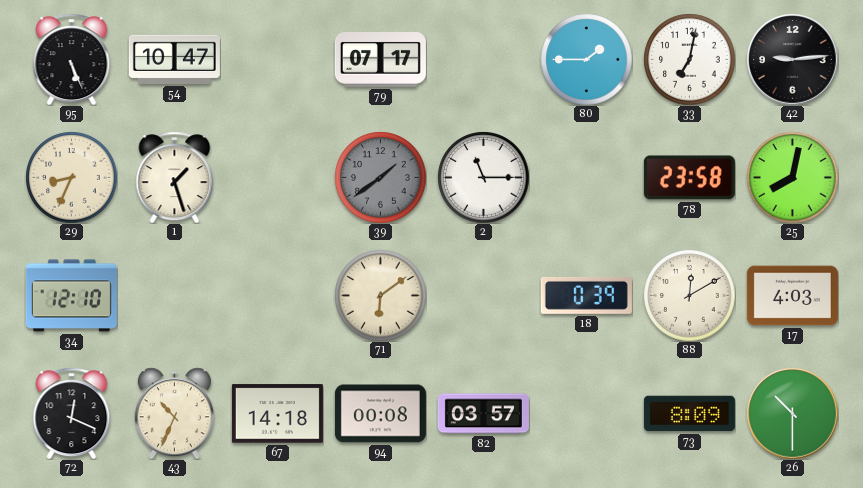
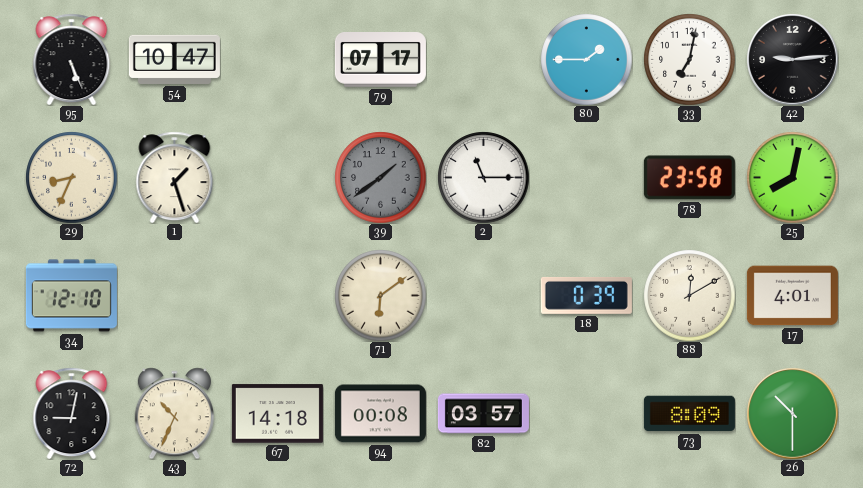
17: 4:03 -> 4:01
72: 12:19 -> 9:02
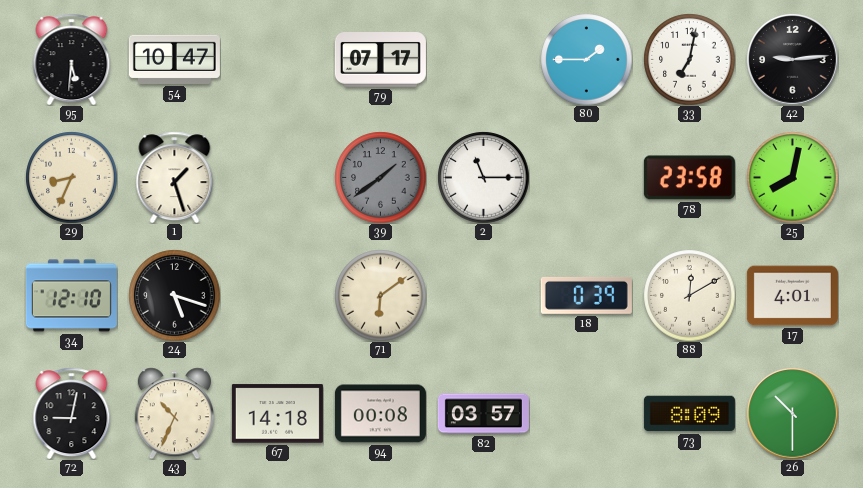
95: 5:26 -> 5:31
24: none -> 5:18
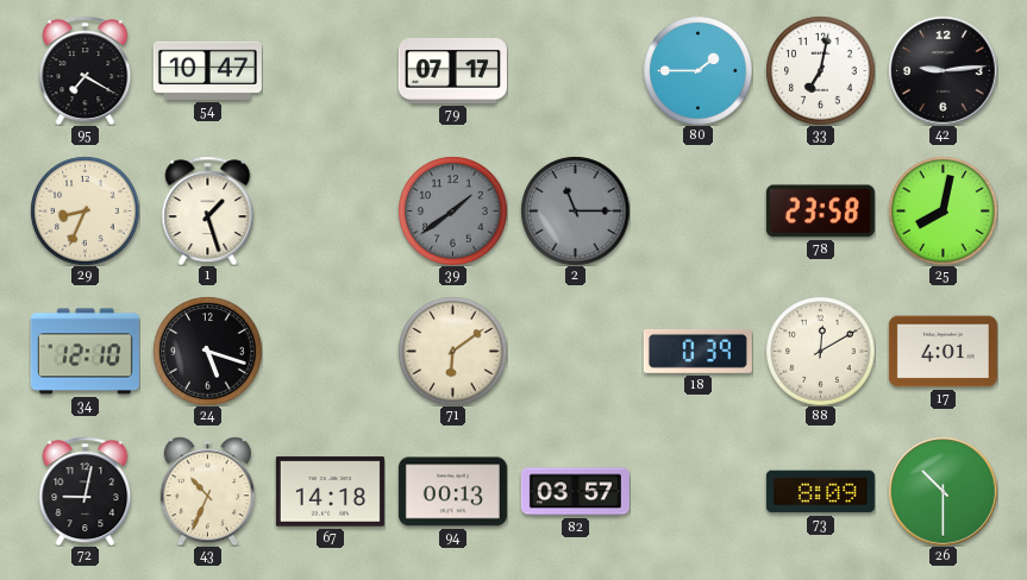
95: 5:31 -> 7:20
2 dial: white -> grey
94: 00:08 -> 00:13
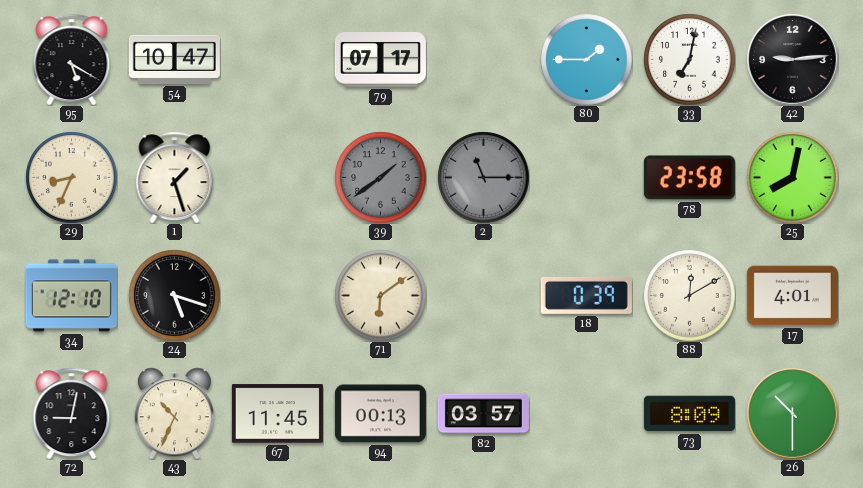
95: 7:20 -> 5:20
67: 14:18 -> 11:45
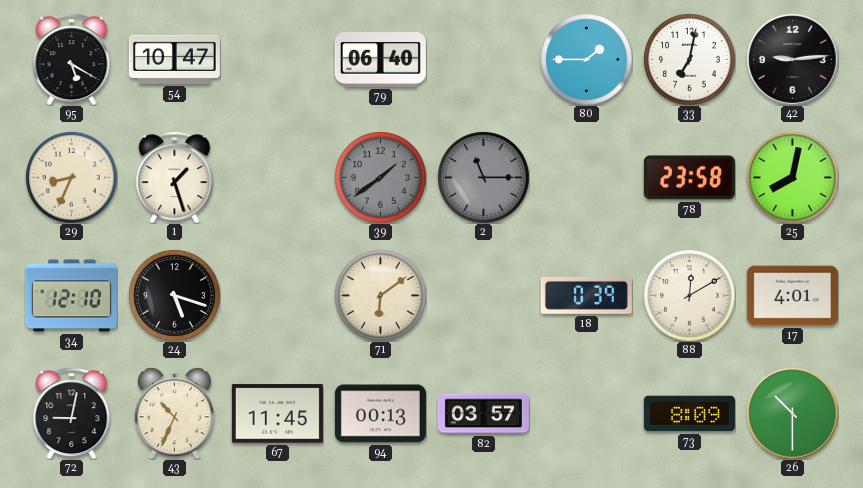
79: 07:17 -> 06:40
